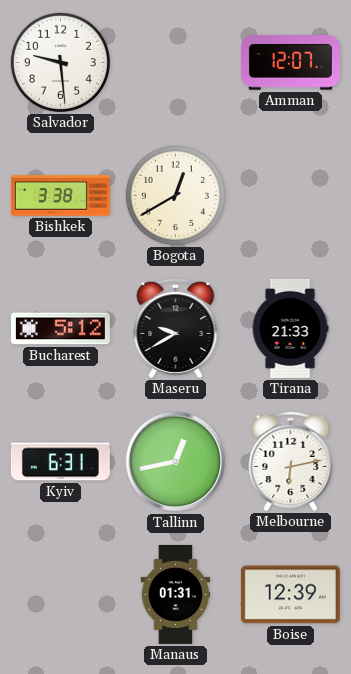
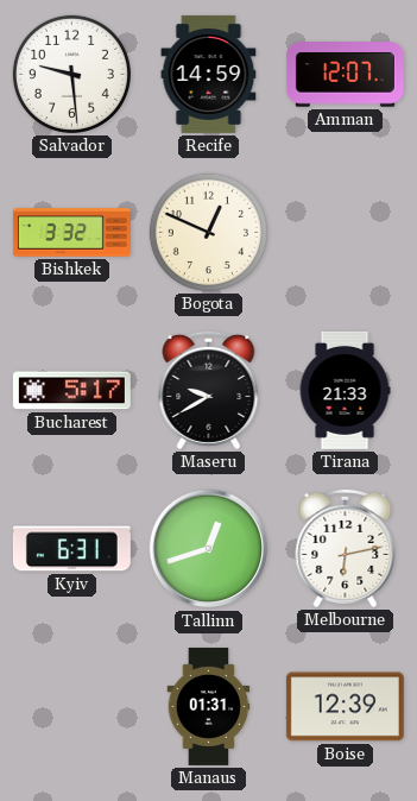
Recife: none -> 14:59
Bishkek: 3:38 -> 3:32
Bogota: 12:40 -> 12:49
Bucharest: 5:12 -> 5:17
Tallinn: 12:43 -> 12:42
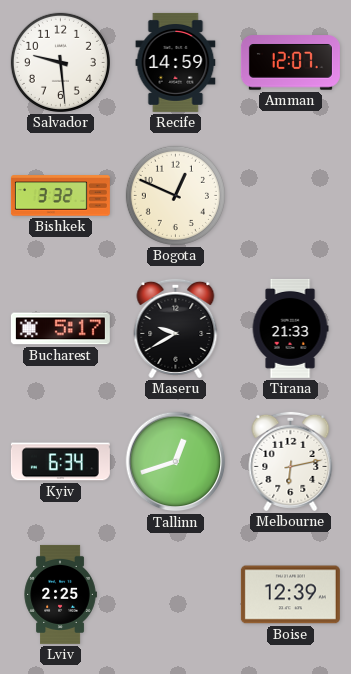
Kyiv: 6:31 -> 6:34
Lviv: none -> 2:25
Manaus: 01:31 -> none
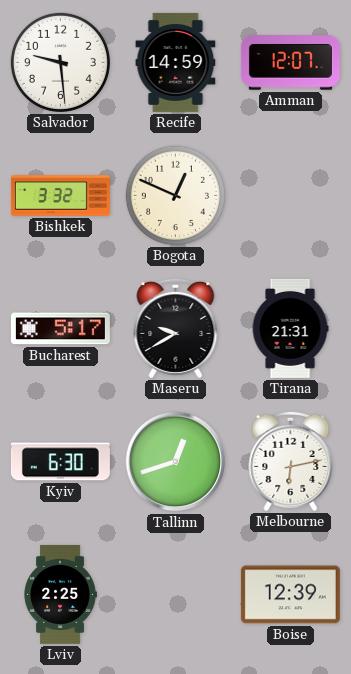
Tirana: 21:33 -> 21:31
Kyiv: 6:34 -> 6:30
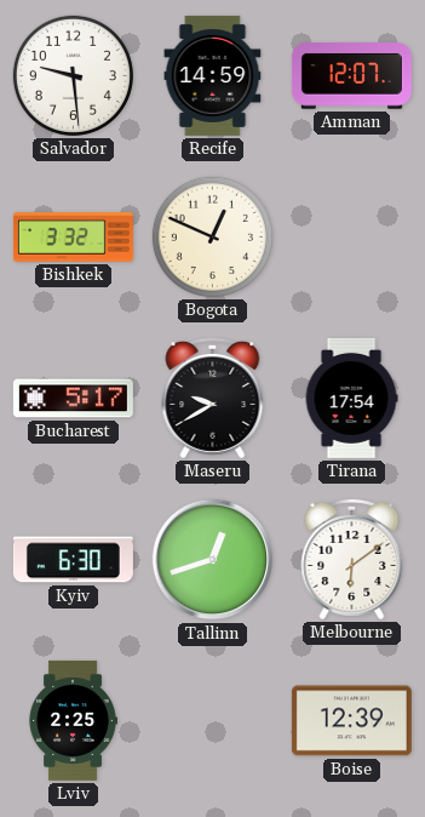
Tirana: 21:31 -> 17:54
Melbourne: 6:13 -> 6:09
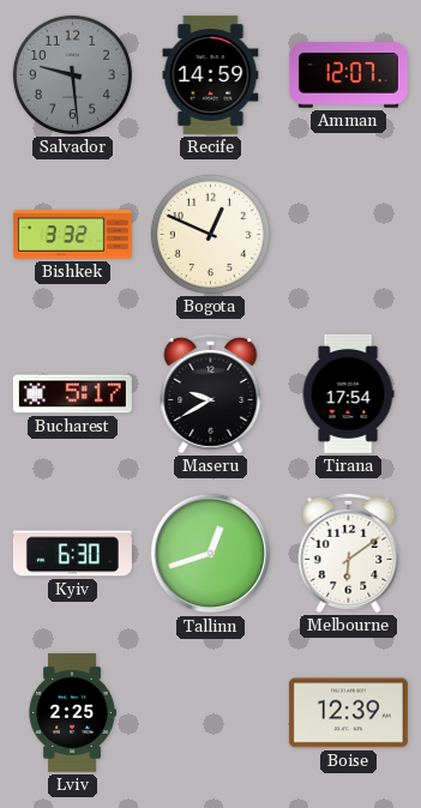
Salvador dial: white -> grey
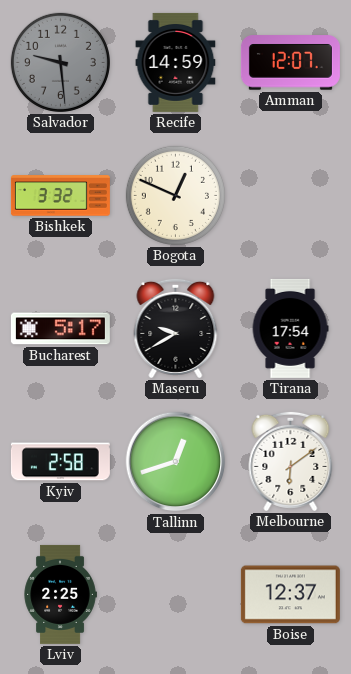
Kyiv: 6:30 -> 2:58
Boise: 12:39 -> 12:37
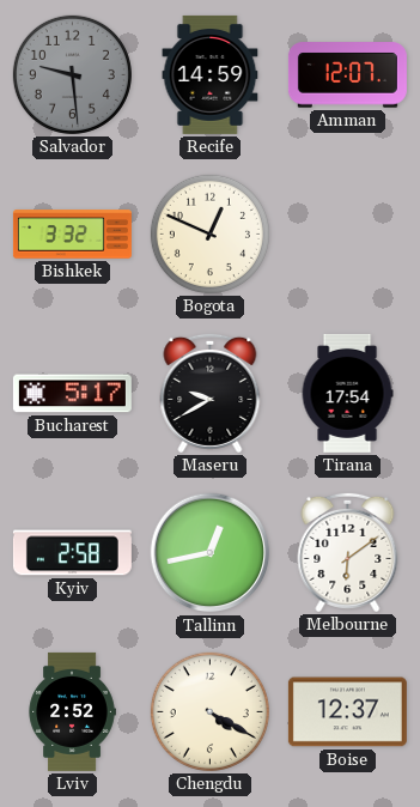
Tallinn: 12:42 -> 12:43
Lviv: 2:25 -> 2:52
Chengdu: none -> 4:20
